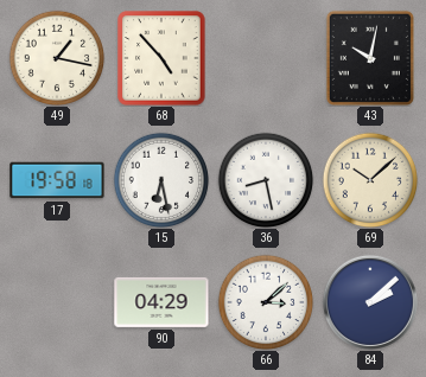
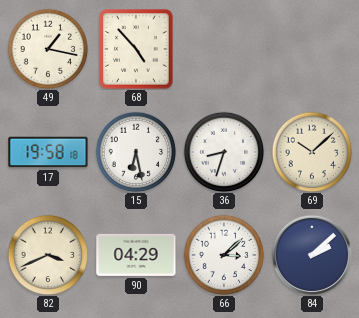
43: 10:02 -> none
36: 8:28 -> 8:33
82: none -> 3:41
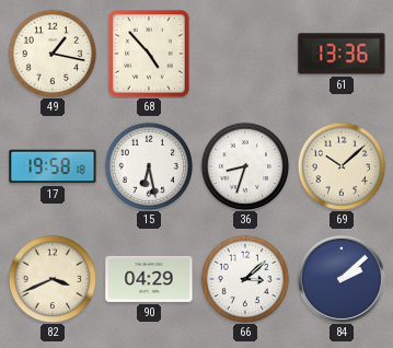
61: none -> 13:36
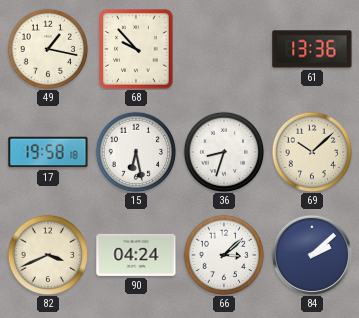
68: 4:53 -> 9:53
90: 04:29 -> 04:24
